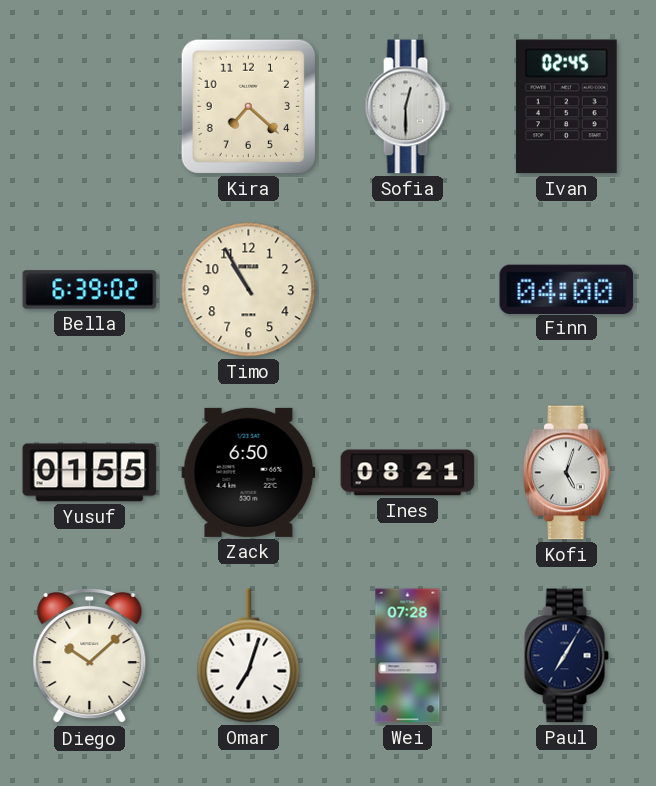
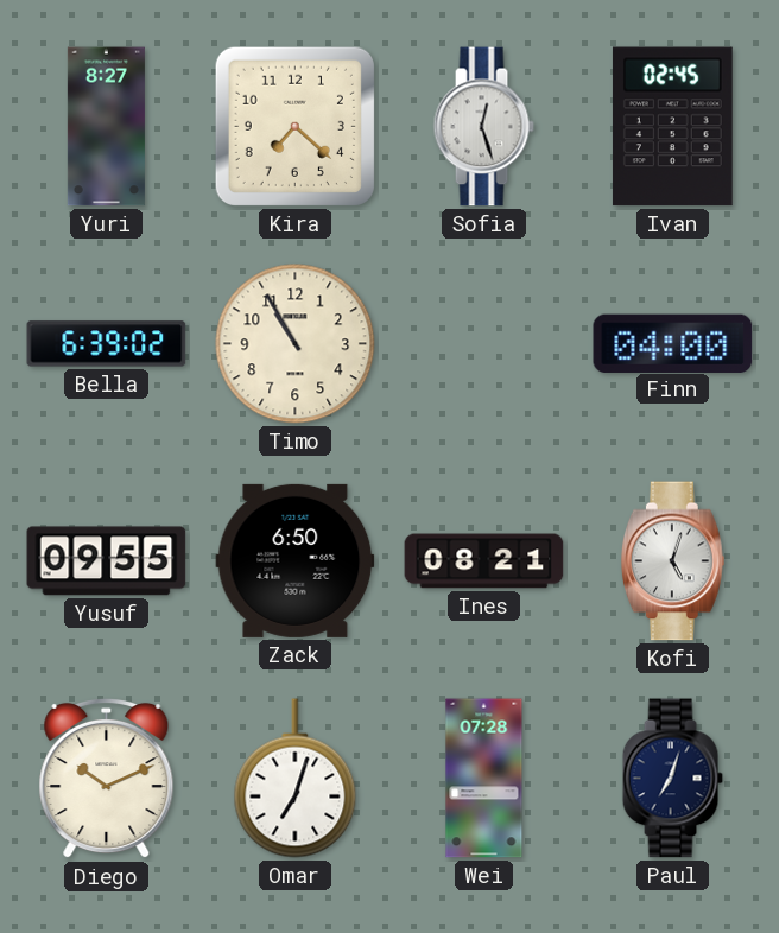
Yuri: none -> 8:27
Sofia: 12:30 -> 12:27
Yusuf: 01:55 -> 09:55
Diego: 10:08 -> 10:11
Paul: 7:05 -> 7:03
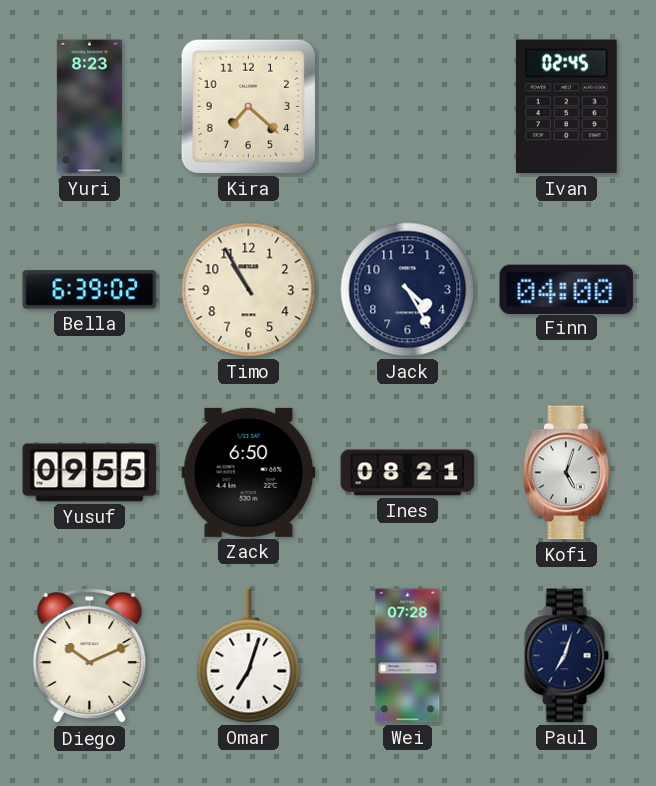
Yuri: 8:27 -> 8:23
Sofia: 12:27 -> none
Jack: none -> 4:25
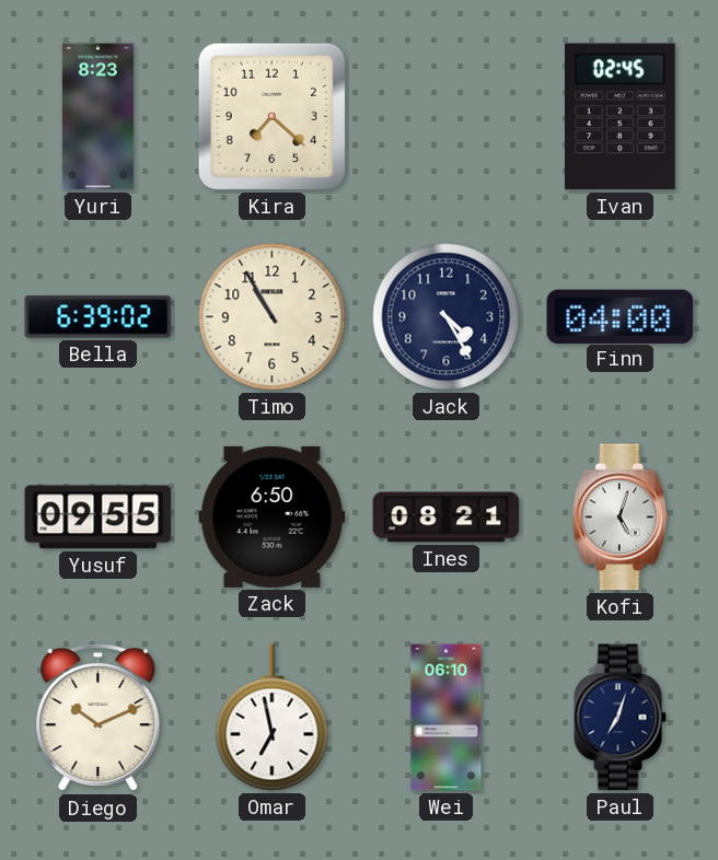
Omar: 7:03 -> 6:58
Wei: 07:28 -> 06:10
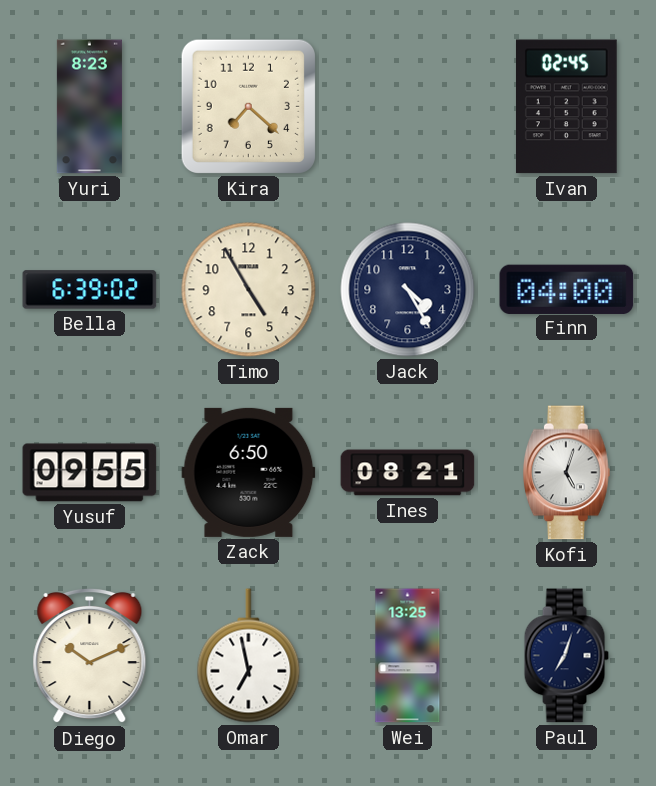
Timo: 10:55 -> 4:55
Wei: 06:10 -> 13:25
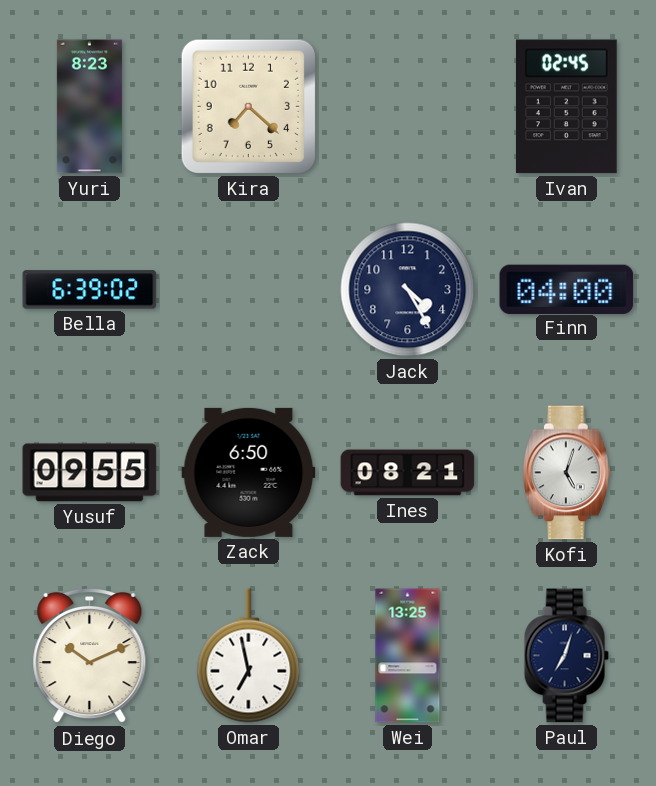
Timo: 4:55 -> none
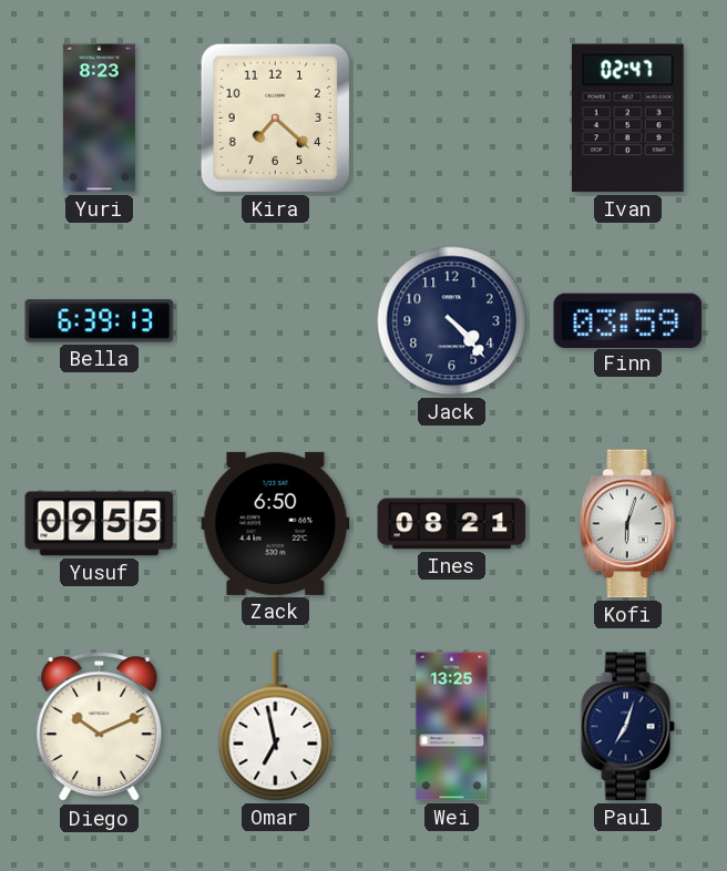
Ivan: 02:45 -> 02:47
Bella: 6:39:02 -> 6:39:13
Jack: 4:25 -> 4:23
Finn: 04:00 -> 03:59
Kofi: 5:03 -> 6:03
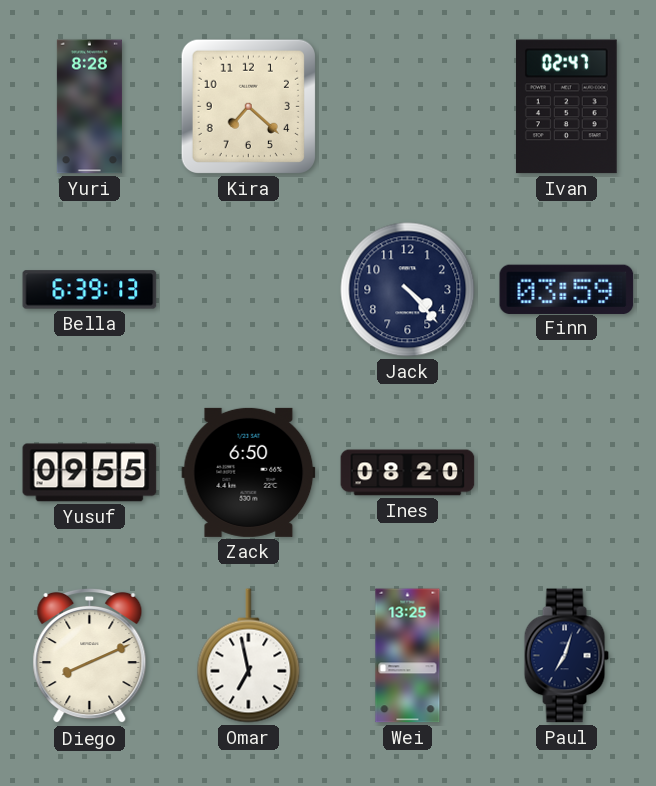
Yuri: 8:23 -> 8:28
Ines: 08:21 -> 08:20
Kofi: 6:03 -> none
Diego: 10:11 -> 8:11
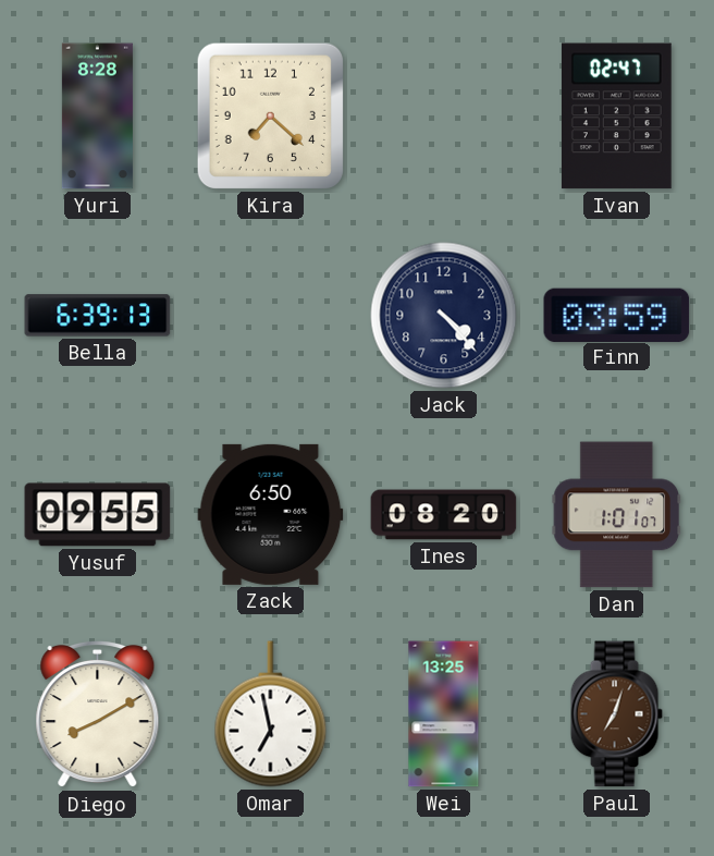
Dan: none -> 1:01
Diego: 8:11 -> 8:10
Paul dial: navy -> brown
